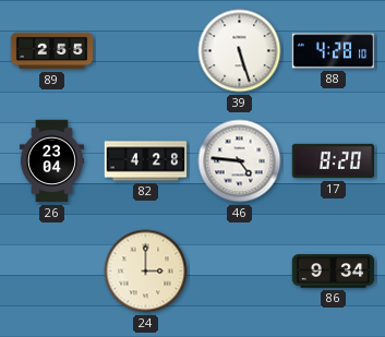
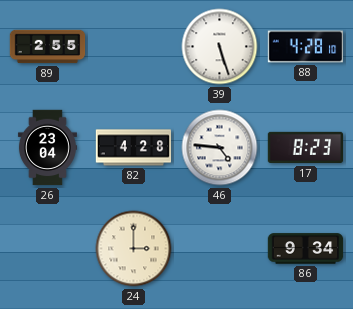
17: 8:20 -> 8:23
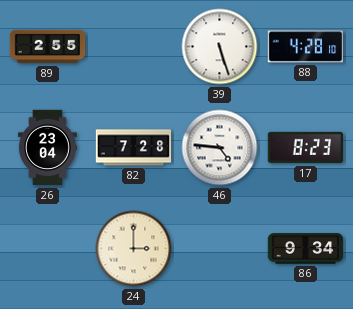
82: 4:28 -> 7:28
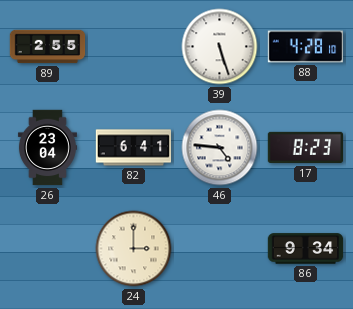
82: 7:28 -> 6:41
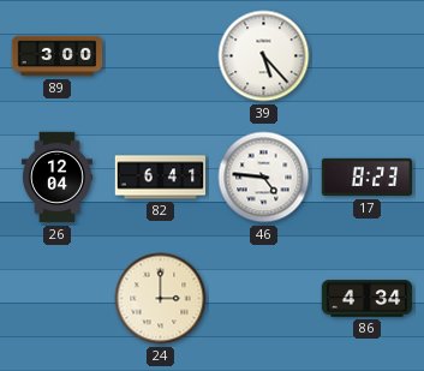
89: 2:55 -> 3:00
39: 5:27 -> 5:23
88: 4:28 -> none
26: 23:04 -> 12:04
86: 9:34 -> 4:34
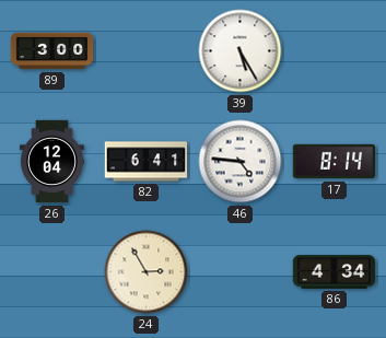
39: 5:23 -> 5:25
17: 8:23 -> 8:14
24: 3:00 -> 2:55
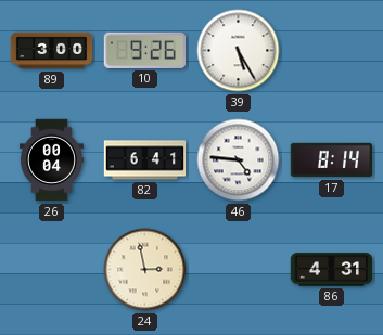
10: none -> 9:26
26: 12:04 -> 00:04
24: 2:55 -> 2:58
86: 4:34 -> 4:31
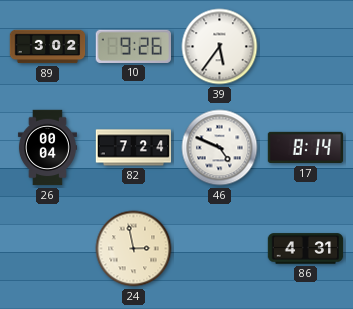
89: 3:00 -> 3:02
39: 5:25 -> 5:36
82: 6:41 -> 7:24
46: 4:46 -> 4:49
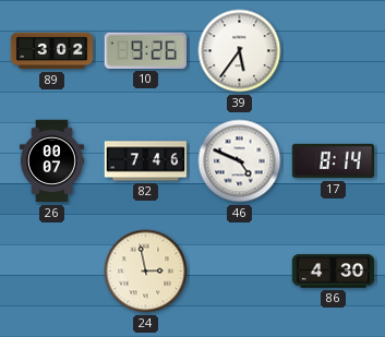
26: 00:04 -> 00:07
82: 7:24 -> 7:46
86: 4:31 -> 4:30
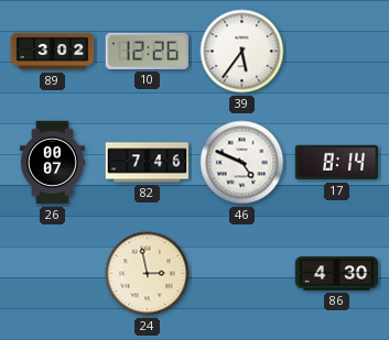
10: 9:26 -> 12:26
